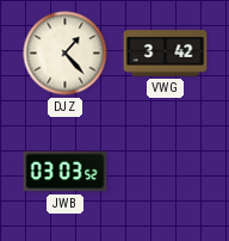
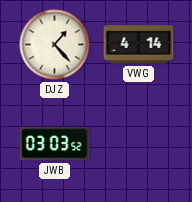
VWG: 3:42 -> 4:14
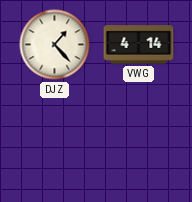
JWB: 03:03 -> none
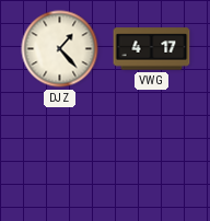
VWG: 4:14 -> 4:17
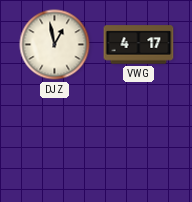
DJZ: 1:23 -> 12:58
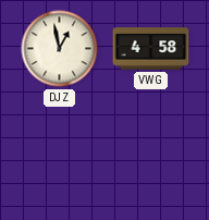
VWG: 4:17 -> 4:58
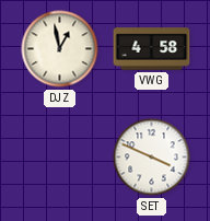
SET: none -> 3:49
